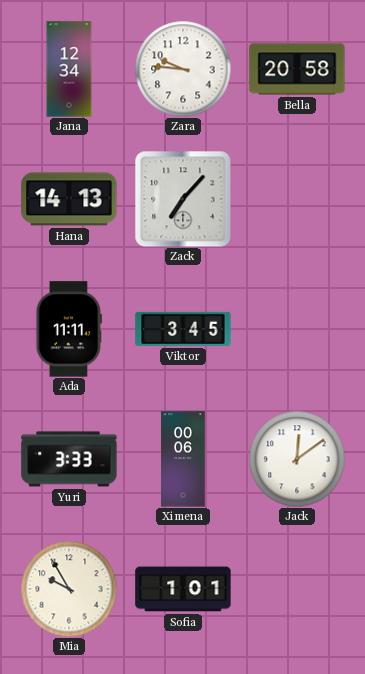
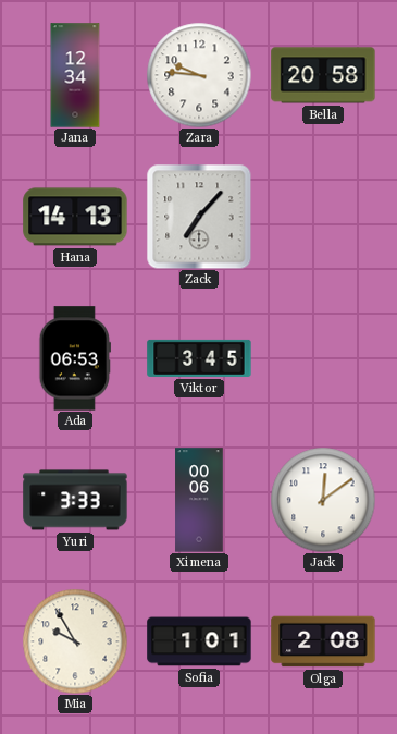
Ada: 11:11 -> 06:53
Olga: none -> 2:08
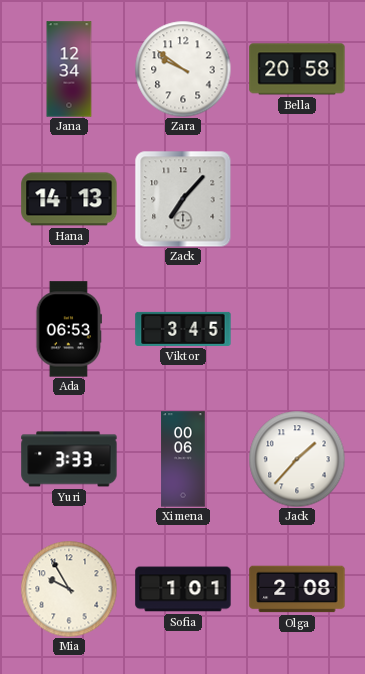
Zara: 9:46 -> 9:51
Jack: 12:09 -> 1:37
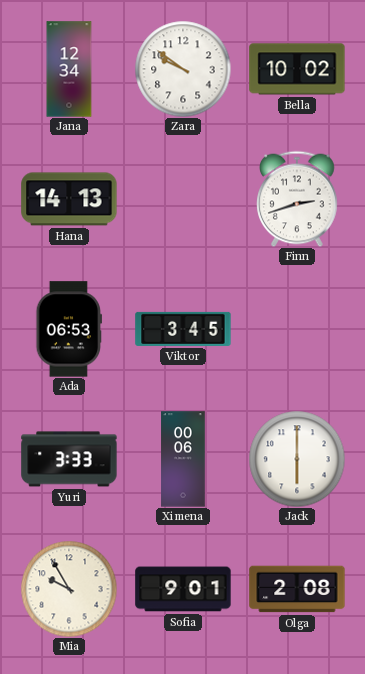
Bella: 20:58 -> 10:02
Zack: 7:07 -> none
Finn: none -> 2:42
Jack: 1:37 -> 6:00
Sofia: 1:01 -> 9:01
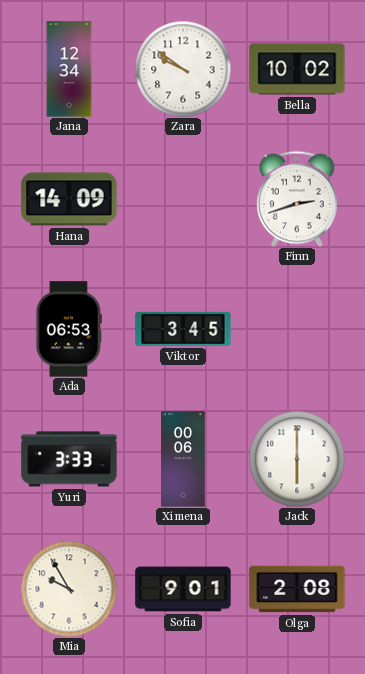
Hana: 14:13 -> 14:09
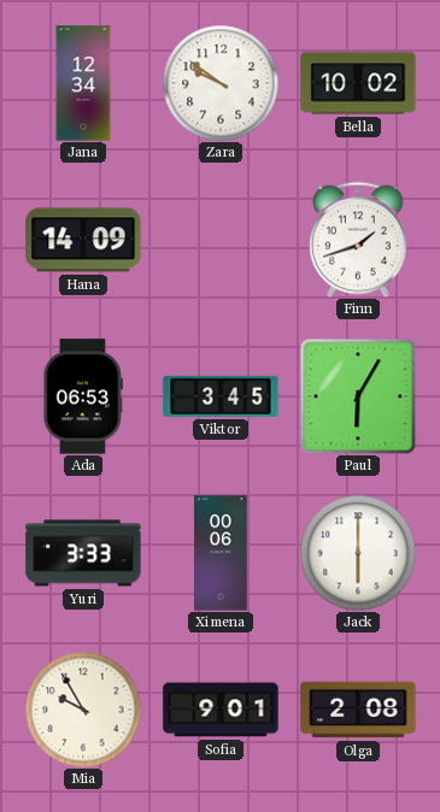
Finn: 2:42 -> 1:42
Paul: none -> 6:05
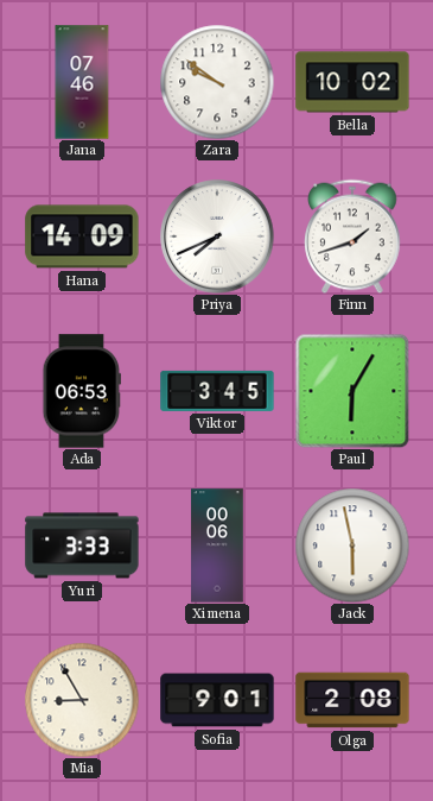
Jana: 12:34 -> 07:46
Priya: none -> 7:41
Jack: 6:00 -> 5:58
Mia: 9:55 -> 8:55
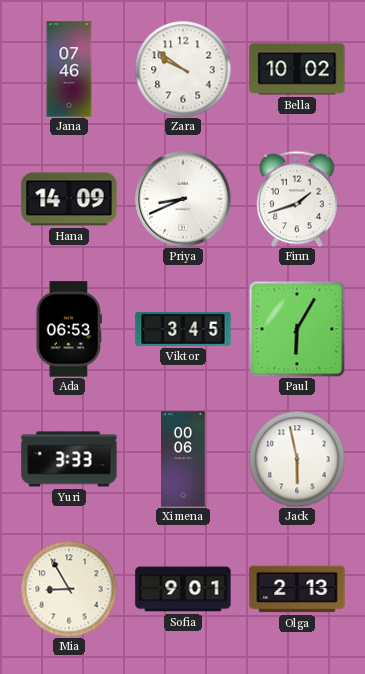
Priya: 7:41 -> 8:41
Olga: 2:08 -> 2:13
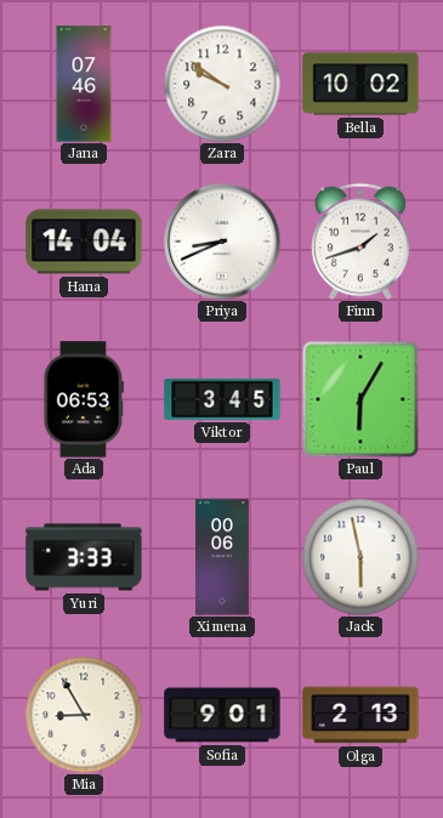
Hana: 14:09 -> 14:04
